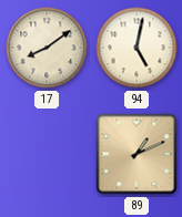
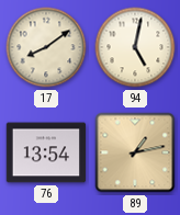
76: none -> 13:54
89: 1:11 -> 1:13
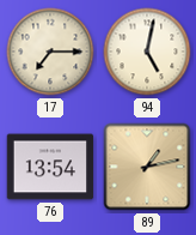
17: 8:09 -> 7:15
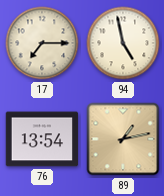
94: 5:02 -> 4:58
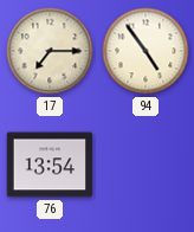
94: 4:58 -> 4:54
89: 1:13 -> none
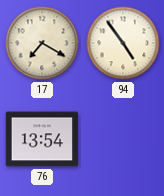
17: 7:15 -> 7:20
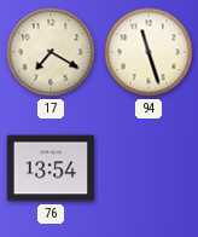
94: 4:54 -> 11:27
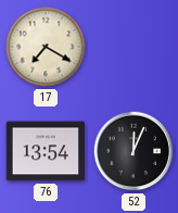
94: 11:27 -> none
52: none -> 12:04
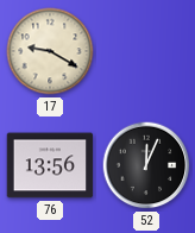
17: 7:20 -> 9:20
76: 13:54 -> 13:56
